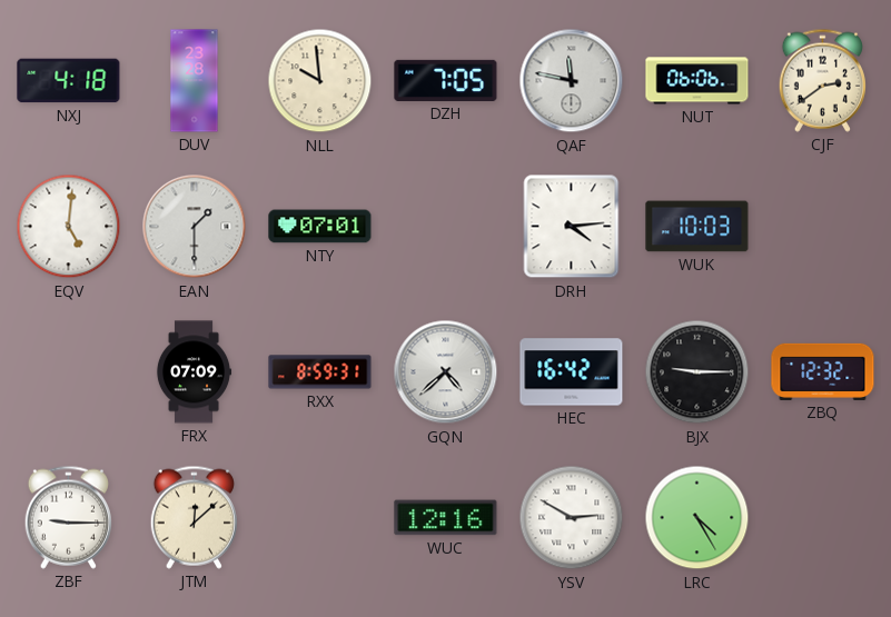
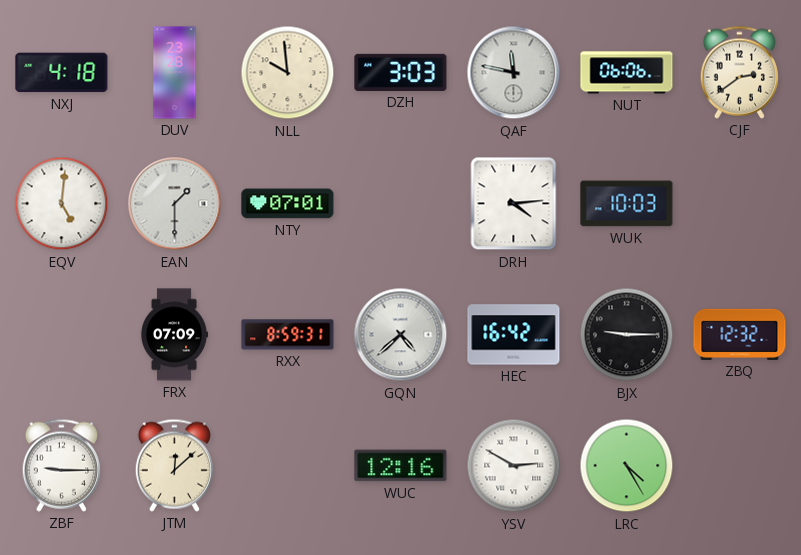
DZH: 7:05 -> 3:03
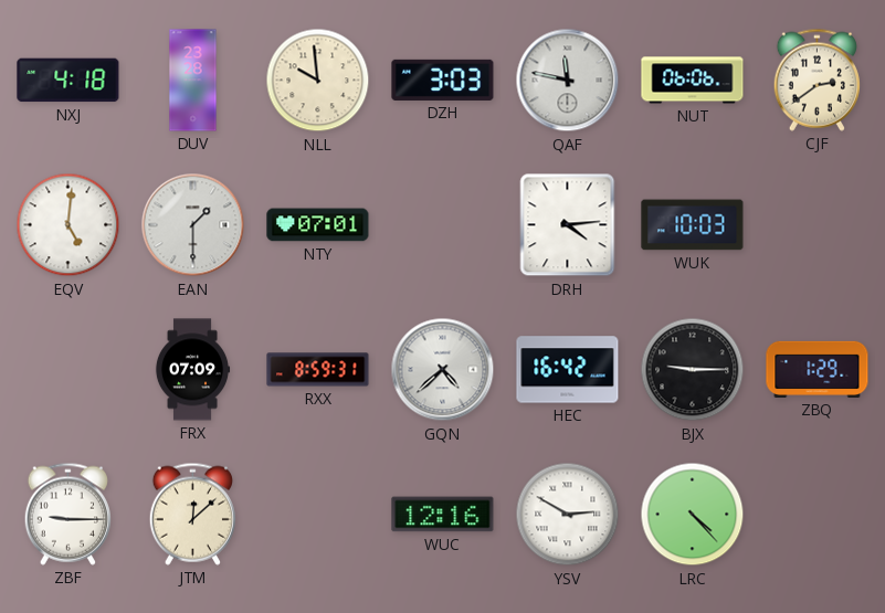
ZBQ: 12:32 -> 1:29
LRC: 4:25 -> 4:23
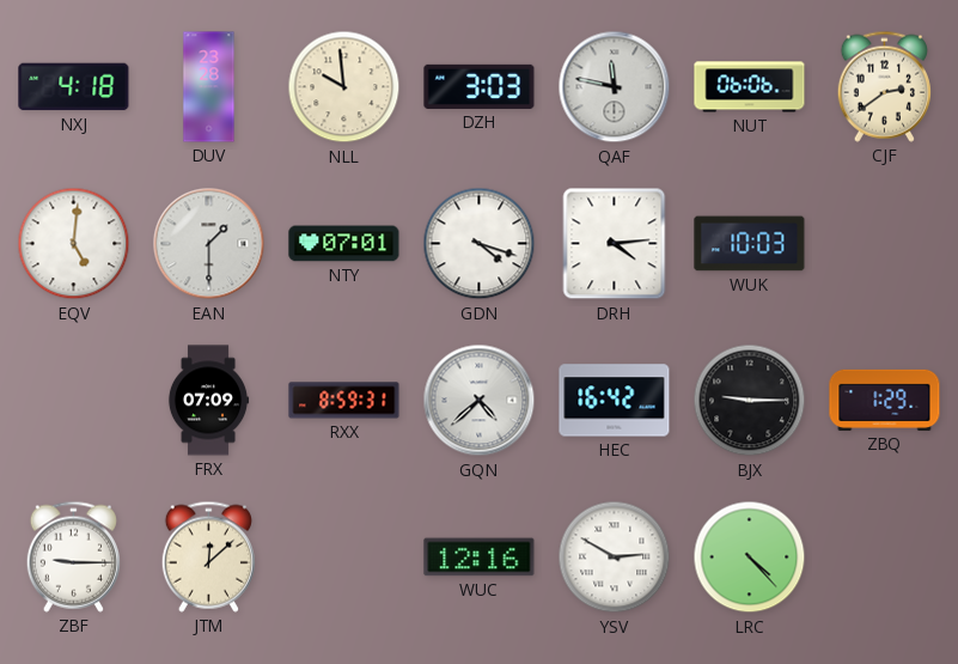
GDN: none -> 4:18
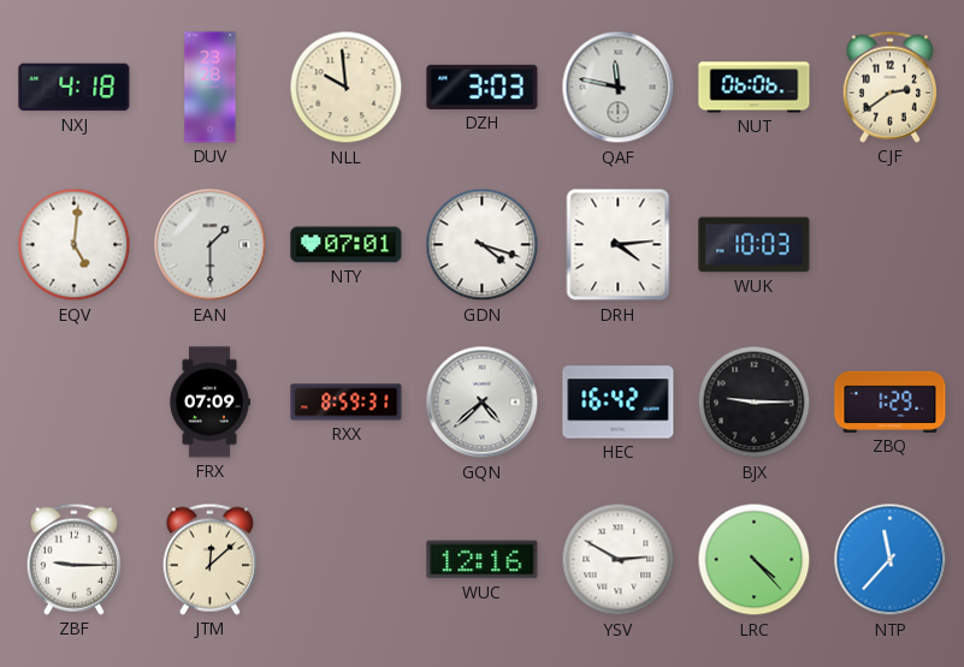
NTP: none -> 11:37
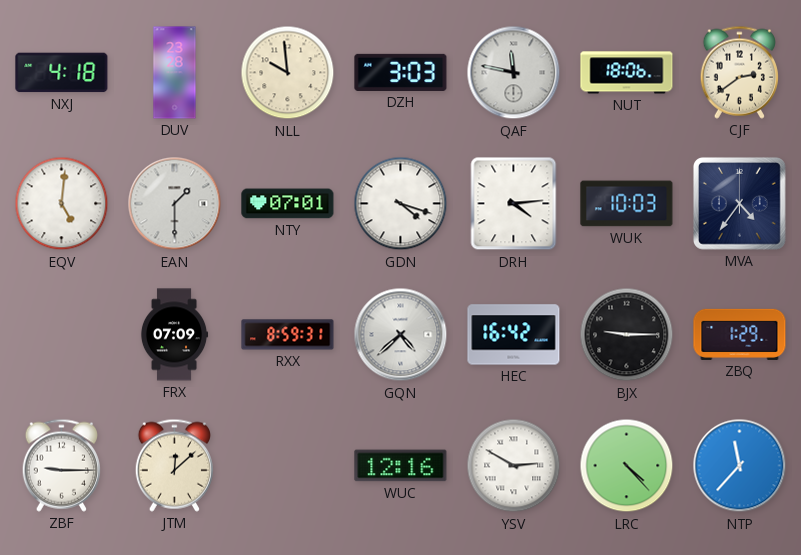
NUT: 06:06 -> 18:06
MVA: none -> 4:36
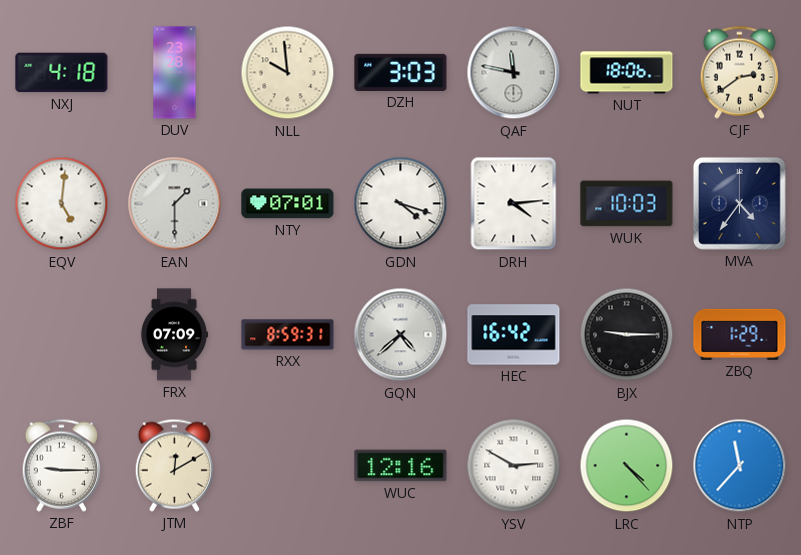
JTM: 12:08 -> 12:10
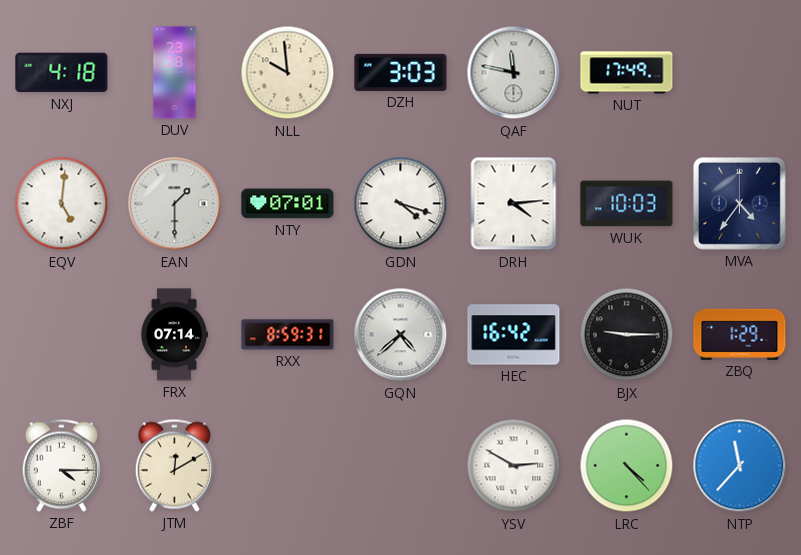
NUT: 18:06 -> 17:49
CJF: 2:39 -> none
FRX: 07:09 -> 07:14
ZBF: 9:15 -> 4:15
WUC: 12:16 -> none
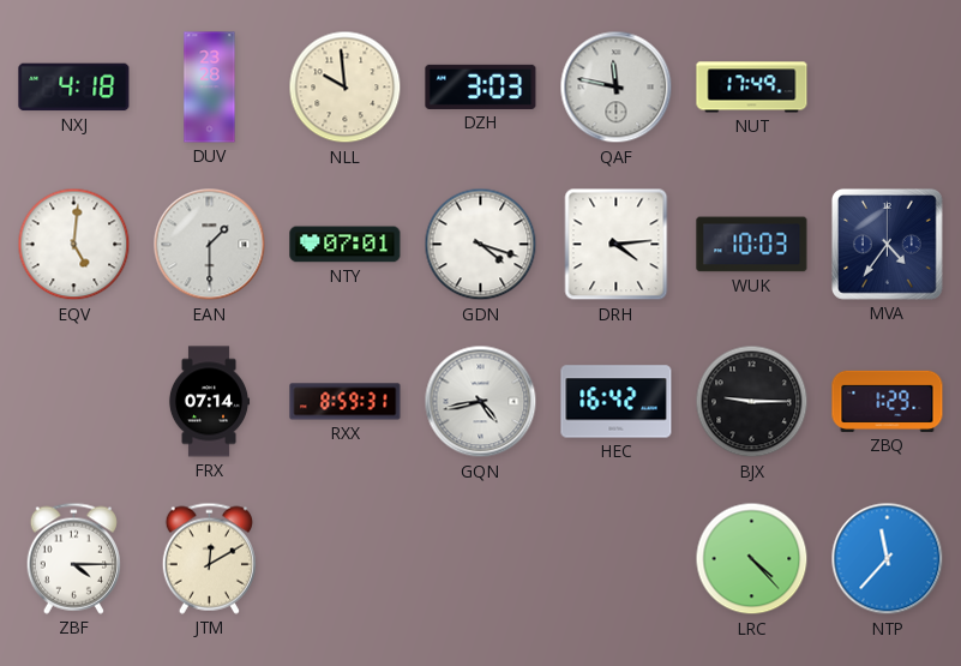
GQN: 4:38 -> 4:43
YSV: 2:50 -> none
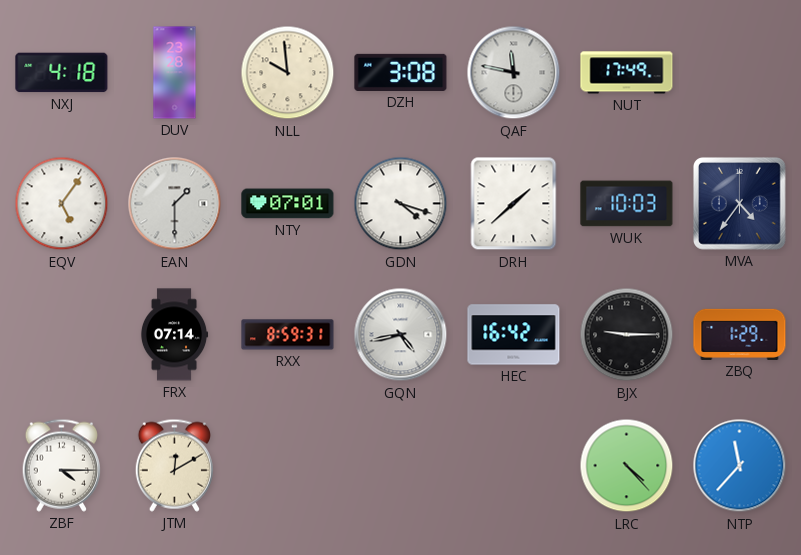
DZH: 3:03 -> 3:08
EQV: 5:01 -> 5:06
DRH: 4:14 -> 1:38
